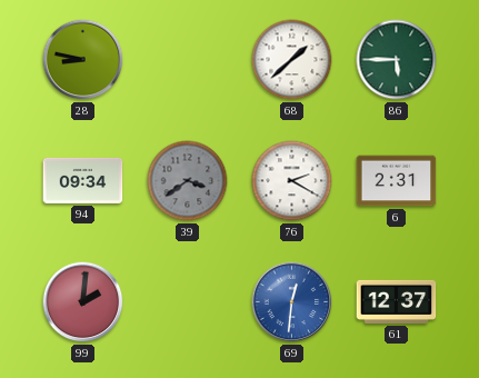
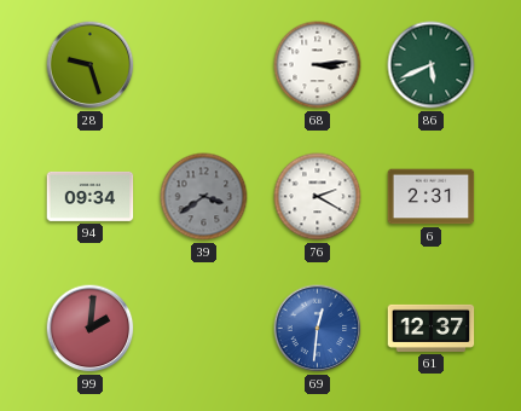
28: 8:47 -> 9:27
68: 1:38 -> 3:14
86: 5:45 -> 5:41
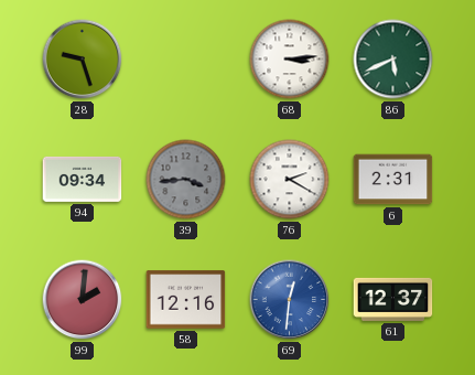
39: 3:39 -> 3:44
58: none -> 12:16
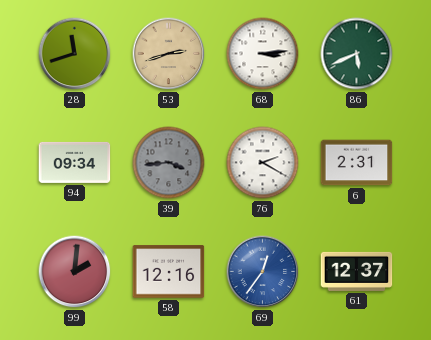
28: 9:27 -> 11:42
53: none -> 2:42
69: 12:31 -> 12:36
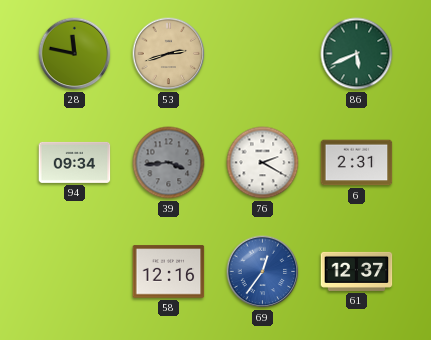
28: 11:42 -> 11:47
68: 3:14 -> none
99: 2:01 -> none
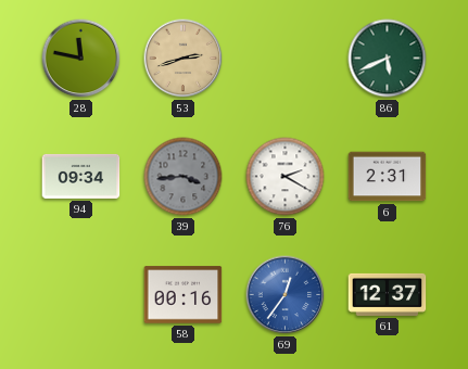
58: 12:16 -> 00:16
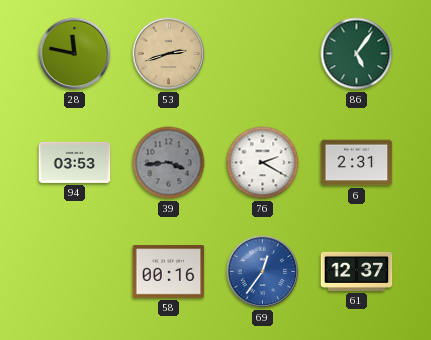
86: 5:41 -> 5:06
94: 09:34 -> 03:53
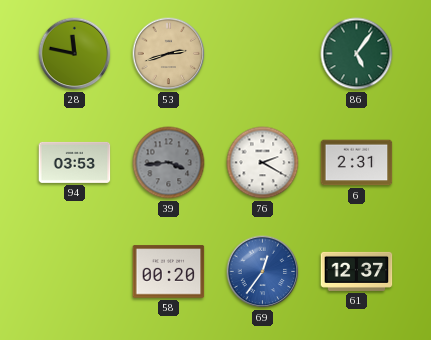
58: 00:16 -> 00:20
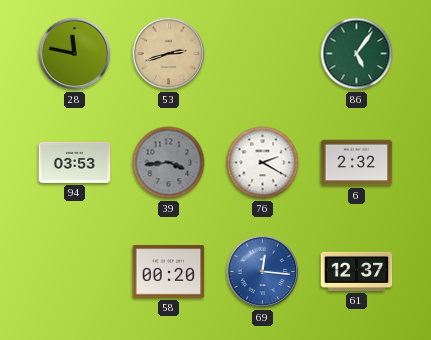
6: 2:31 -> 2:32
69: 12:36 -> 12:16
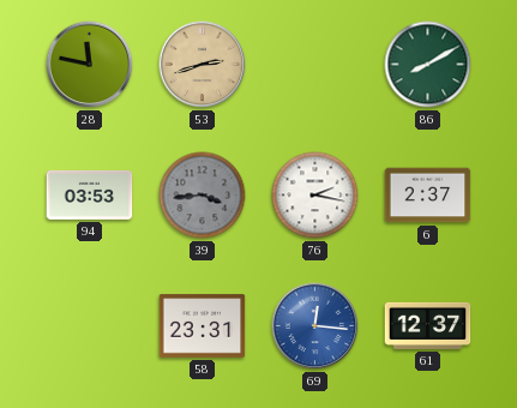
86: 5:06 -> 8:10
76: 2:20 -> 2:17
6: 2:32 -> 2:37
58: 00:20 -> 23:31
